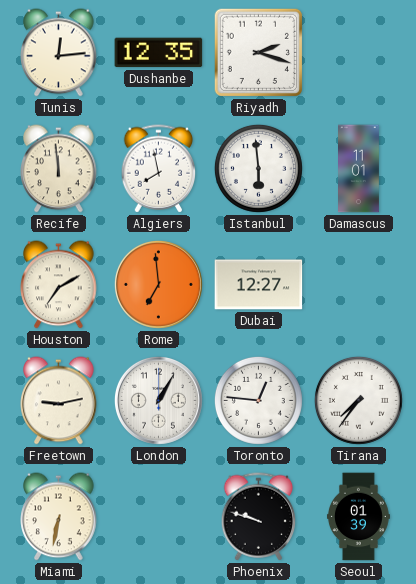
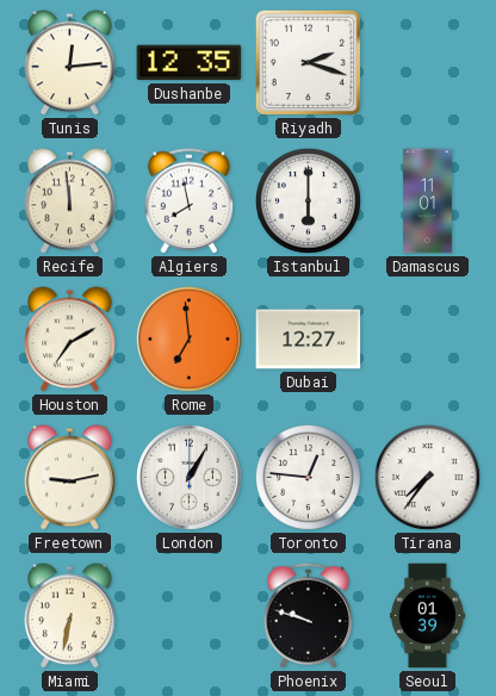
Istanbul: 5:59 -> 6:00
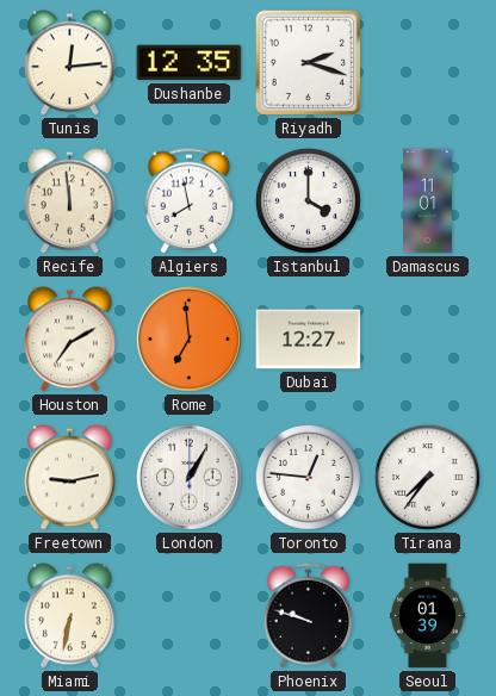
Istanbul: 6:00 -> 4:00
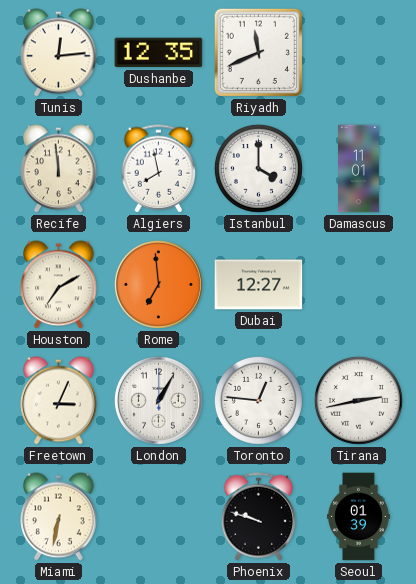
Riyadh: 2:18 -> 11:41
Freetown: 9:13 -> 3:04
Tirana: 7:36 -> 2:43
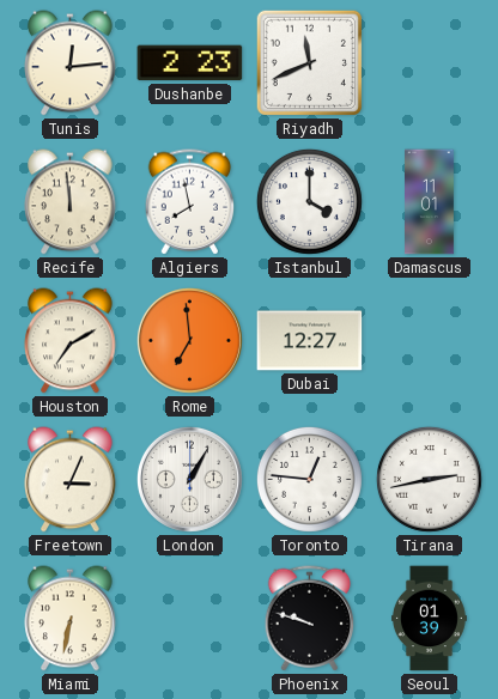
Dushanbe: 12:35 -> 2:23
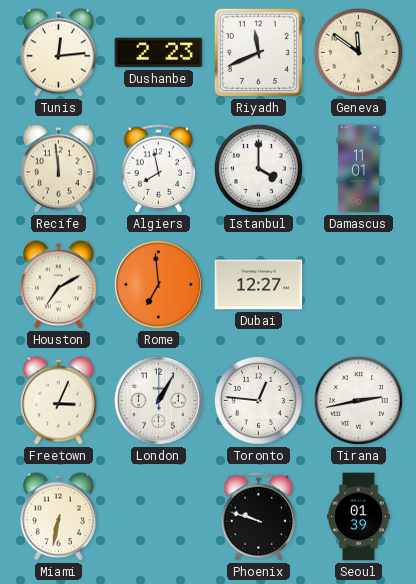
Geneva: none -> 11:51
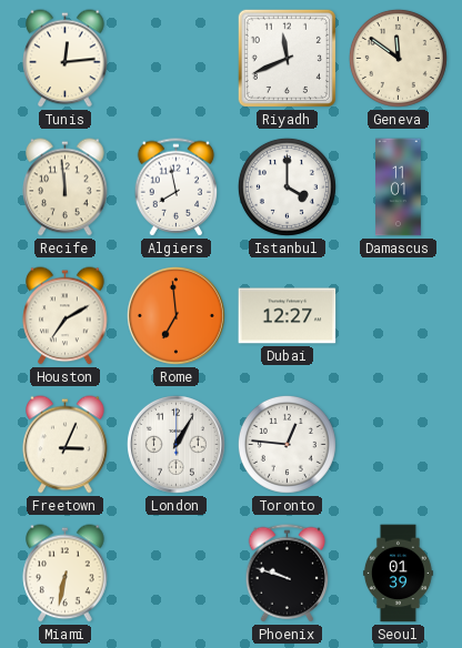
Dushanbe: 2:23 -> none
Tirana: 2:43 -> none
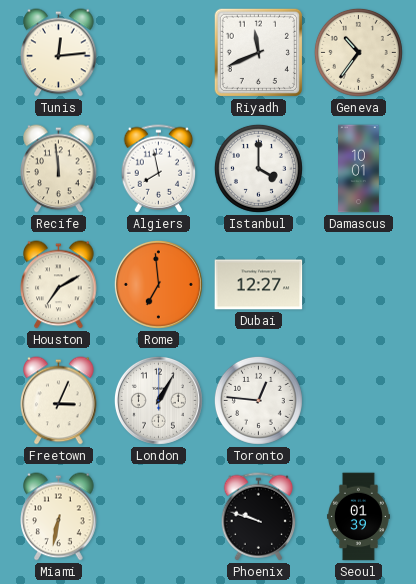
Geneva: 11:51 -> 10:36
Damascus: 11:01 -> 10:01
